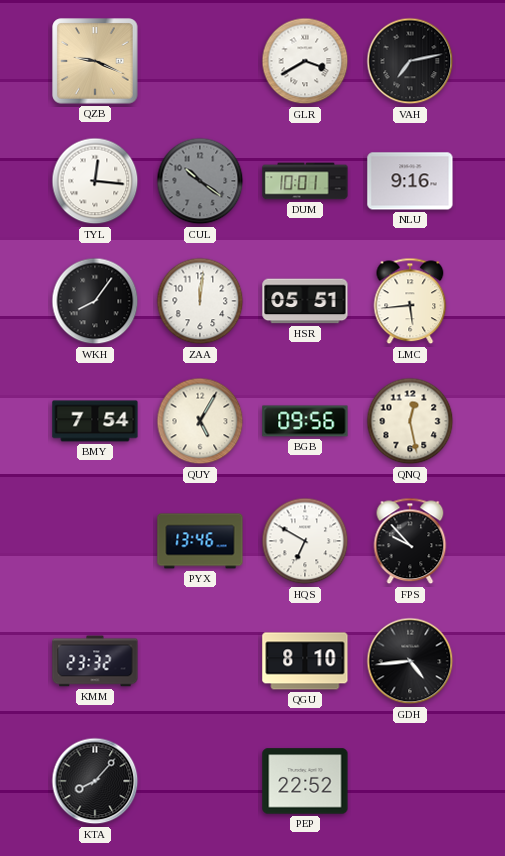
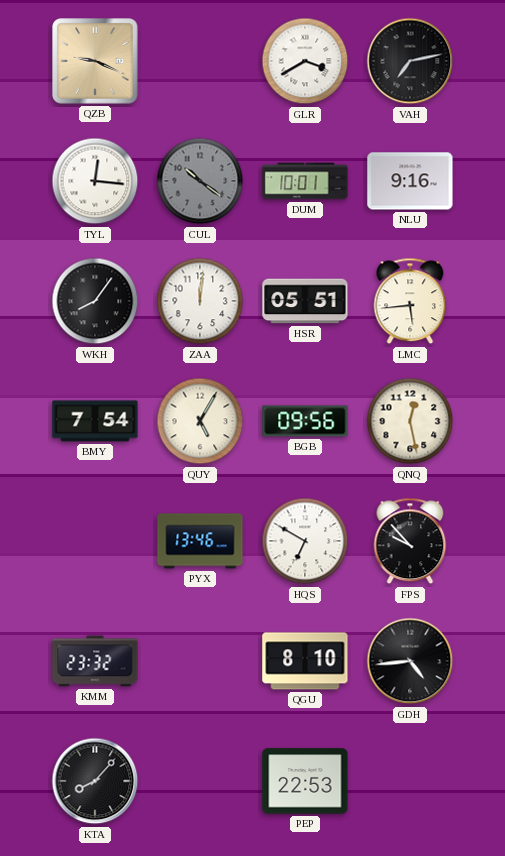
PEP: 22:52 -> 22:53
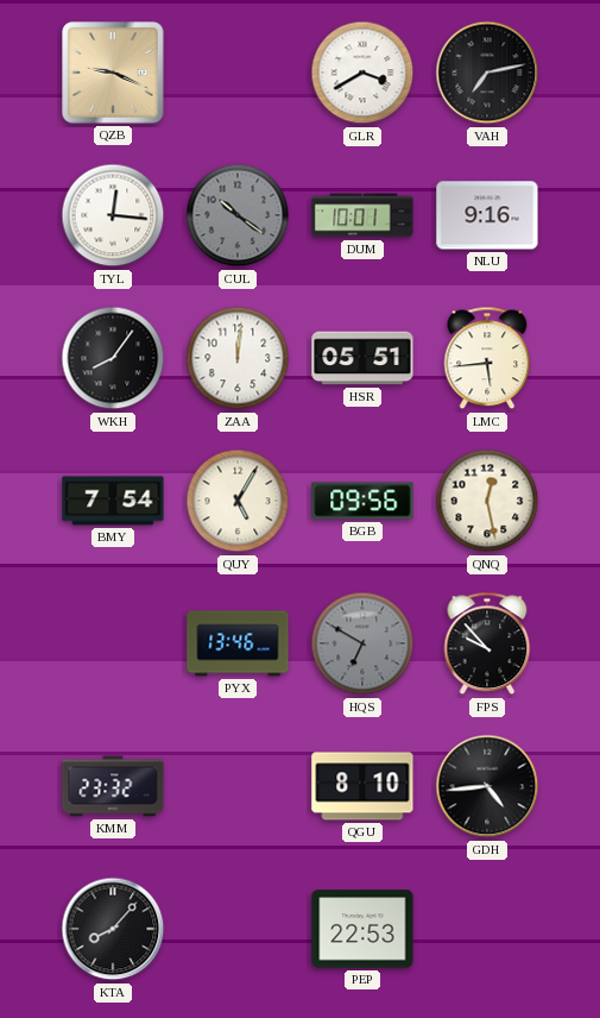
HQS dial: white -> grey
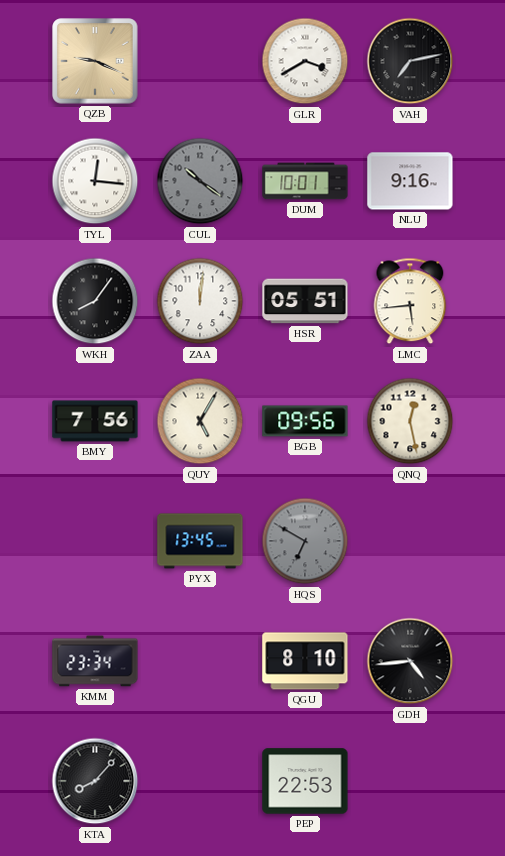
BMY: 7:54 -> 7:56
PYX: 13:46 -> 13:45
FPS: 9:53 -> none
KMM: 23:32 -> 23:34
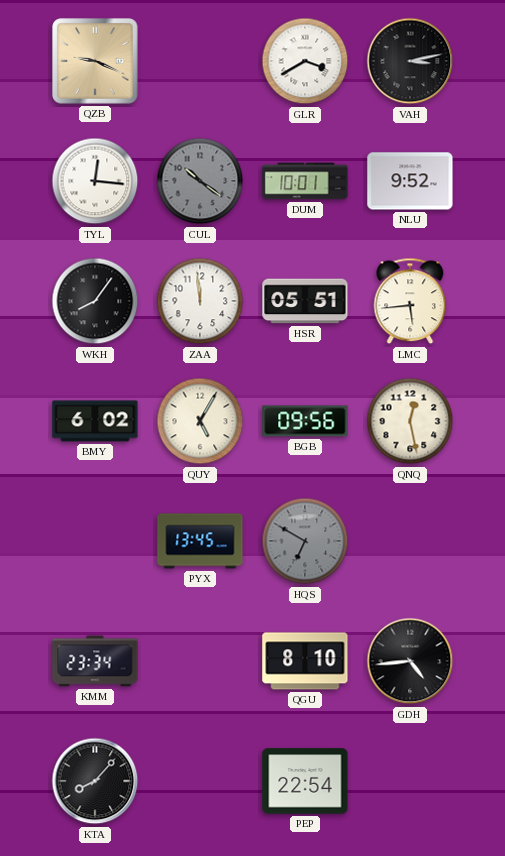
VAH: 7:13 -> 3:13
NLU: 9:16 -> 9:52
ZAA: 12:01 -> 11:59
BMY: 7:56 -> 6:02
PEP: 22:53 -> 22:54
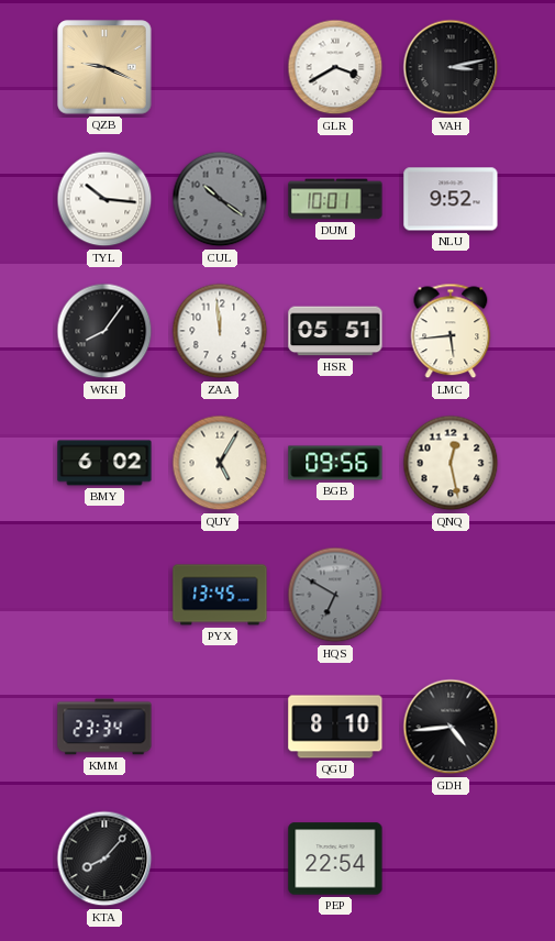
TYL: 12:16 -> 10:16
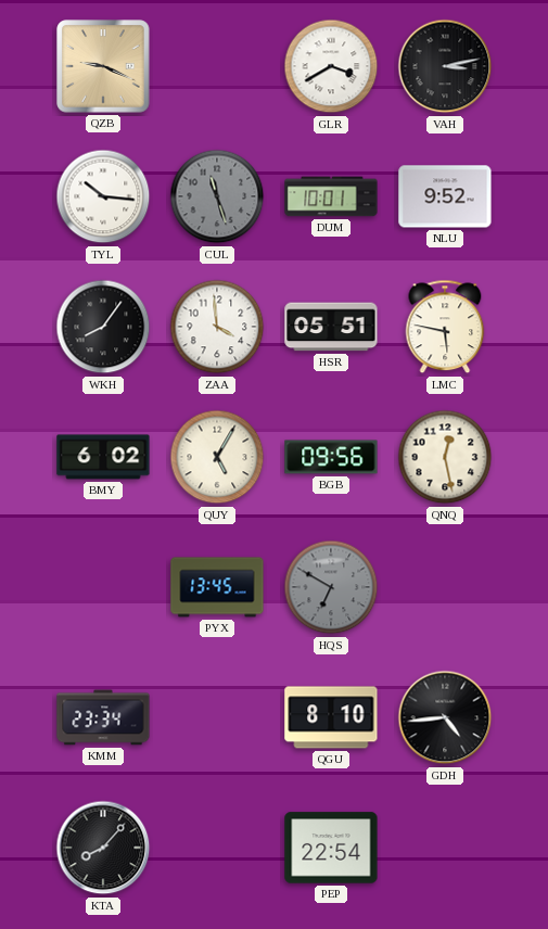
CUL: 10:21 -> 11:27
ZAA: 11:59 -> 3:59
LMC: 5:44 -> 5:47
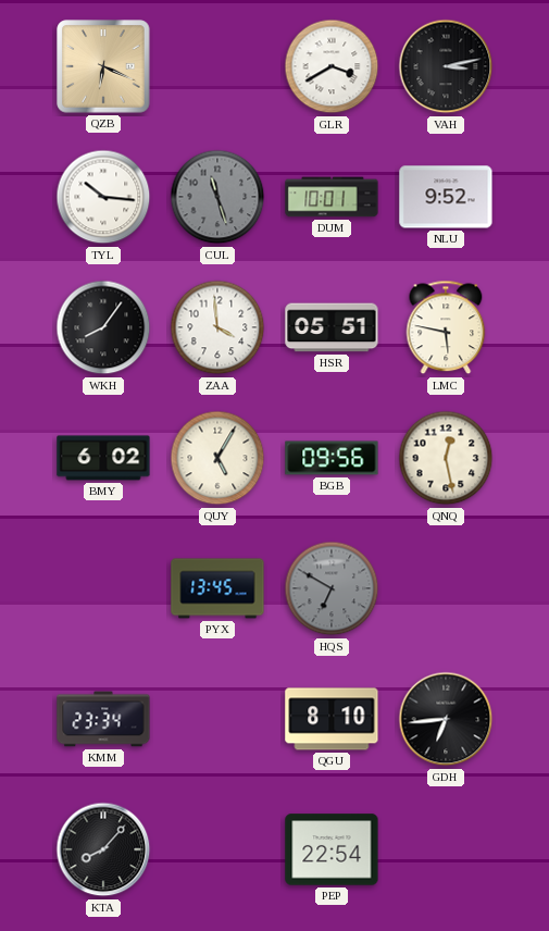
QZB: 9:19 -> 6:19
GDH: 4:44 -> 6:44
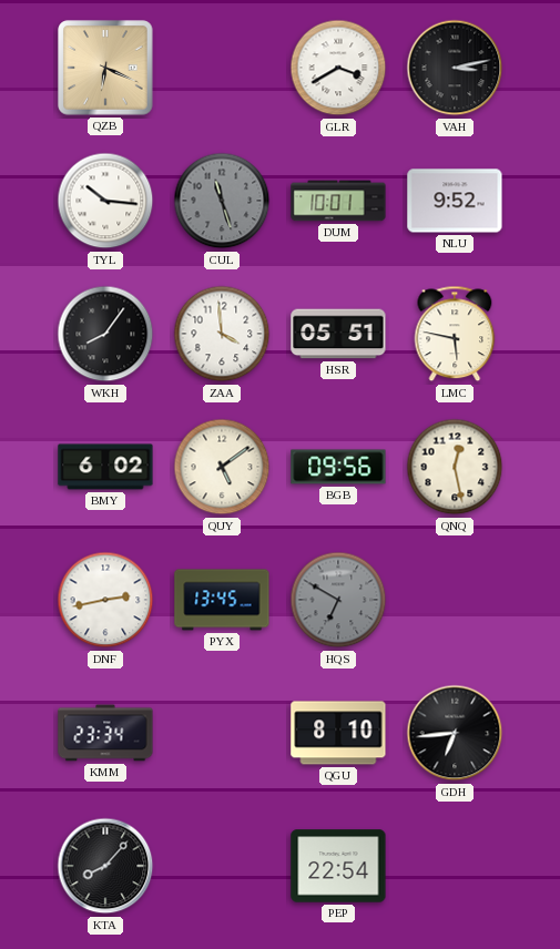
QUY: 5:05 -> 5:09
DNF: none -> 2:43
